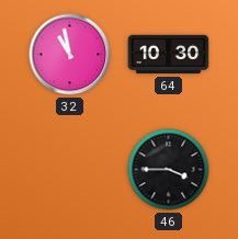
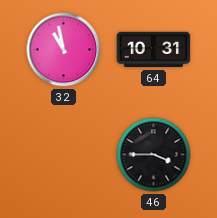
64: 10:30 -> 10:31
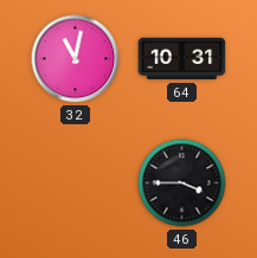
32: 10:58 -> 11:02
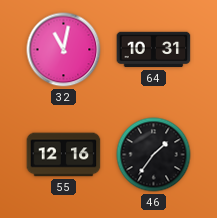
55: none -> 12:16
46: 3:45 -> 1:36
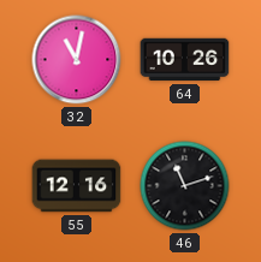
64: 10:31 -> 10:26
46: 1:36 -> 11:12
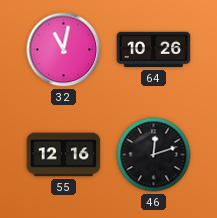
46: 11:12 -> 12:12
